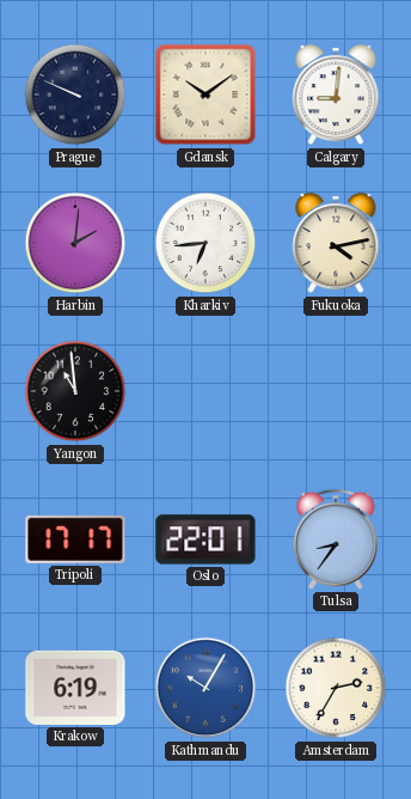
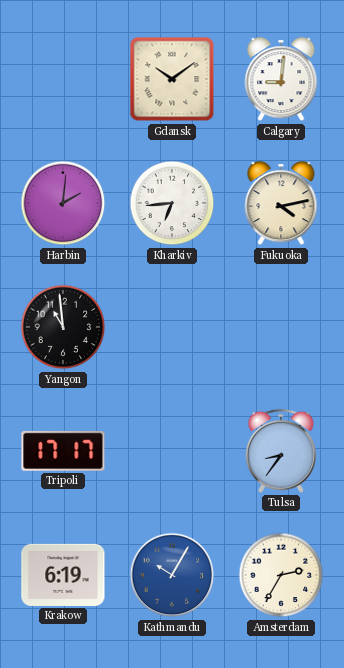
Prague: 9:49 -> none
Oslo: 22:01 -> none
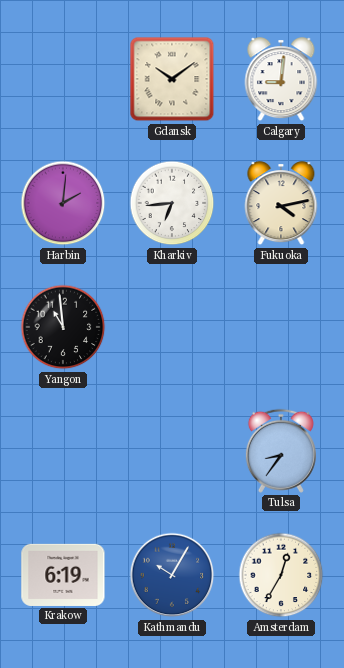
Tripoli: 17:17 -> none
Amsterdam: 2:35 -> 12:35
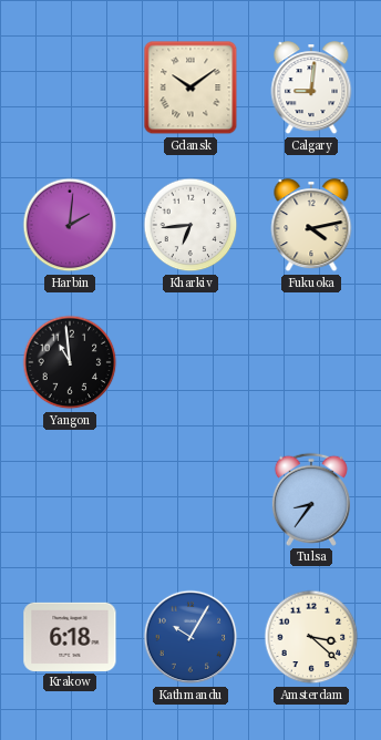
Krakow: 6:19 -> 6:18
Amsterdam: 12:35 -> 3:22
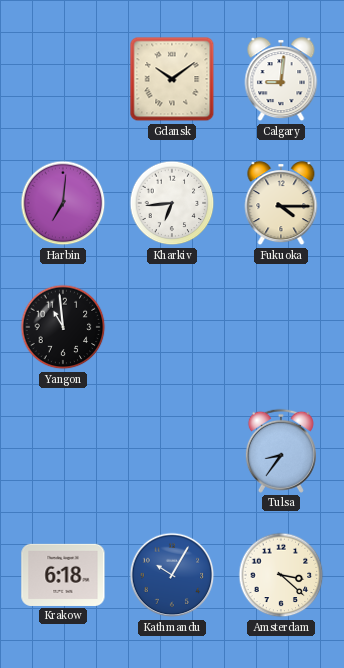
Harbin: 2:01 -> 7:01
Fukuoka: 4:13 -> 4:15
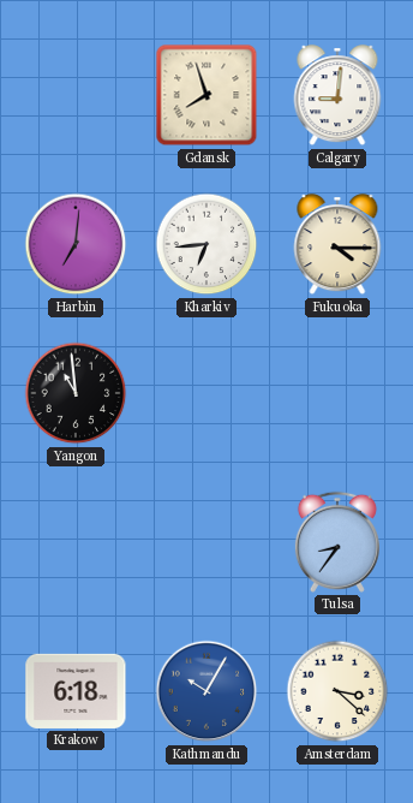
Gdansk: 10:09 -> 7:57
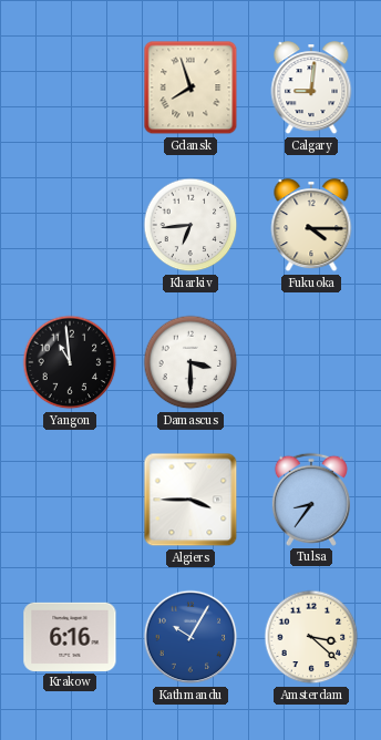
Harbin: 7:01 -> none
Damascus: none -> 3:30
Algiers: none -> 3:45
Krakow: 6:18 -> 6:16
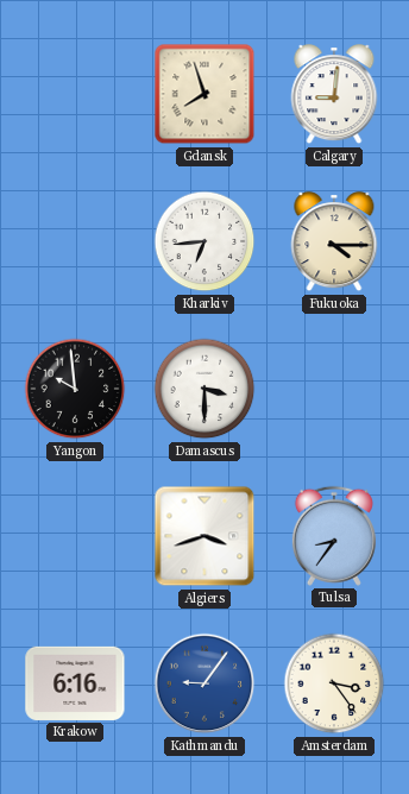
Yangon: 10:59 -> 9:59
Algiers: 3:45 -> 3:42
Kathmandu: 10:05 -> 9:06
Amsterdam: 3:22 -> 3:24
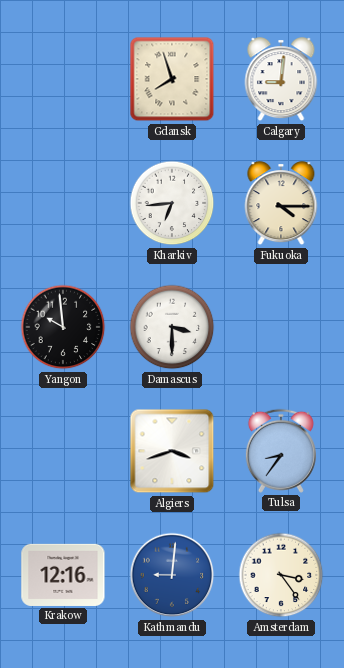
Krakow: 6:16 -> 12:16
Kathmandu: 9:06 -> 9:01
